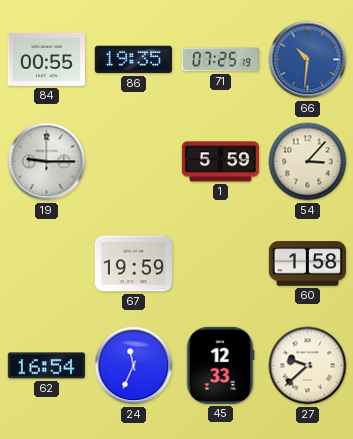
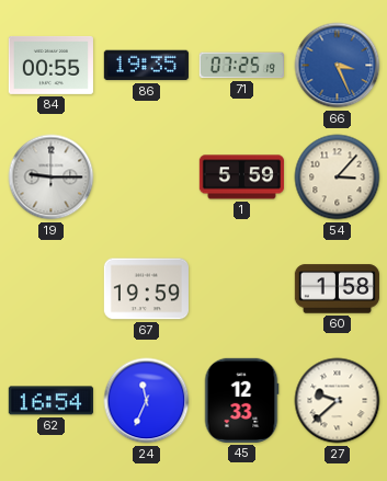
66: 10:31 -> 3:26
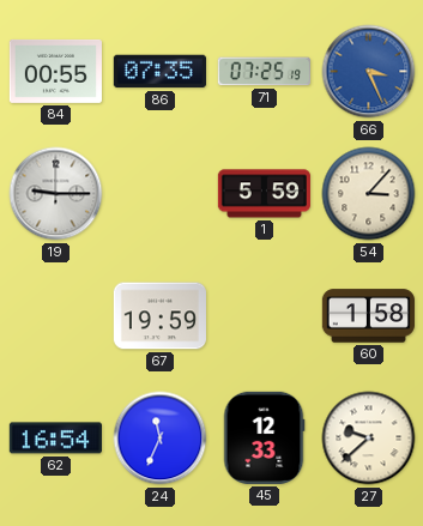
86: 19:35 -> 07:35
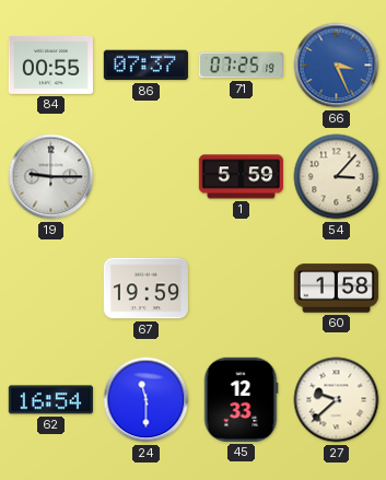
86: 07:35 -> 07:37
24: 11:34 -> 11:30
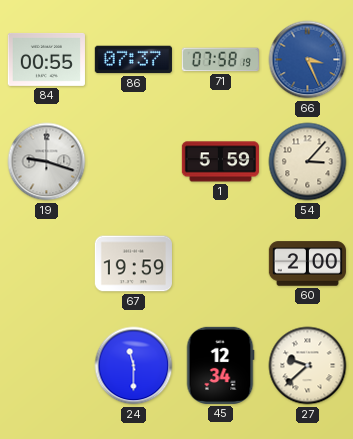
71: 07:25 -> 07:58
19: 9:15 -> 9:18
60: 1:58 -> 2:00
62: 16:54 -> none
45: 12:33 -> 12:34
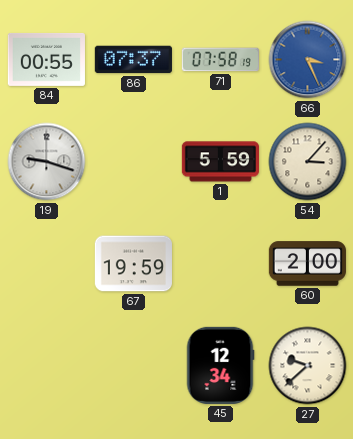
24: 11:30 -> none
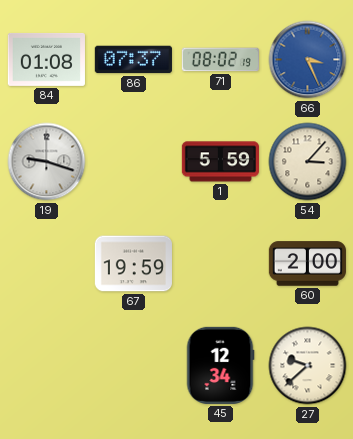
84: 00:55 -> 01:08
71: 07:58 -> 08:02
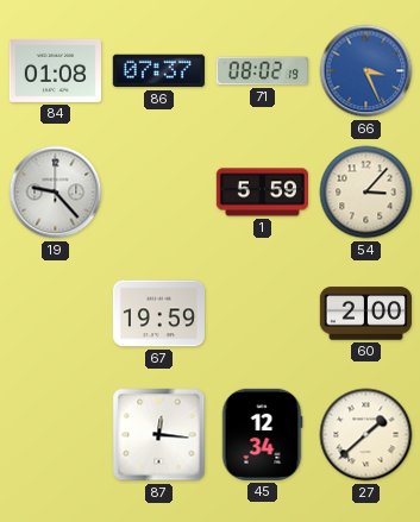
19: 9:18 -> 9:23
87: none -> 12:16
27: 9:38 -> 1:38
